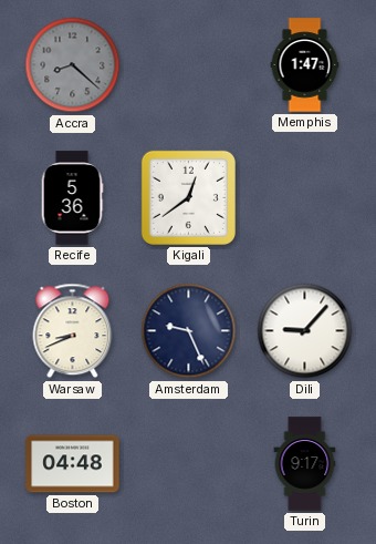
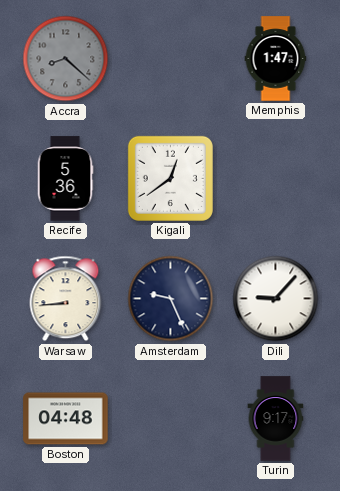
Warsaw: 8:41 -> 8:44
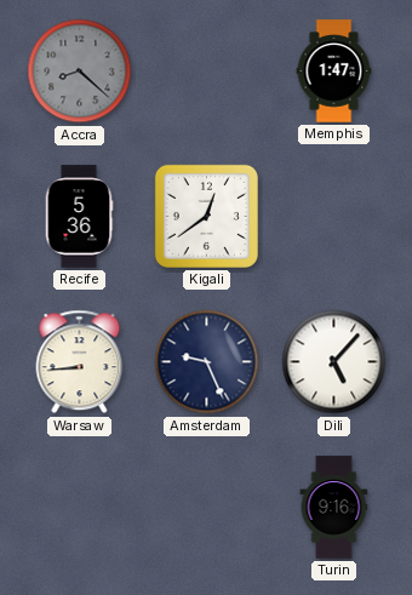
Dili: 9:07 -> 5:07
Boston: 04:48 -> none
Turin: 9:17 -> 9:16
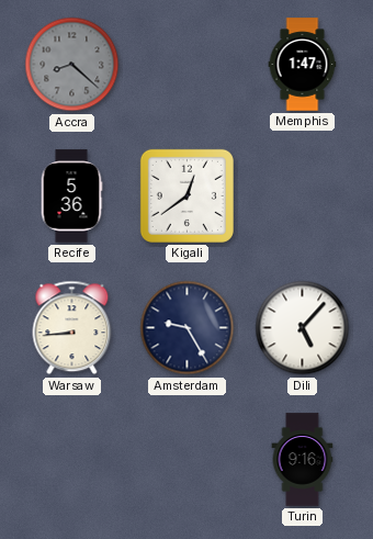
Amsterdam: 9:26 -> 9:25
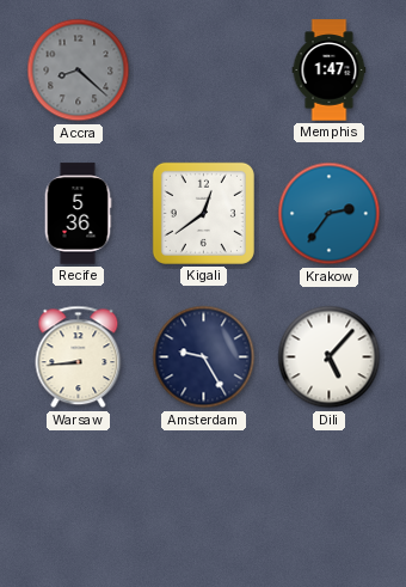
Krakow: none -> 2:36
Turin: 9:16 -> none
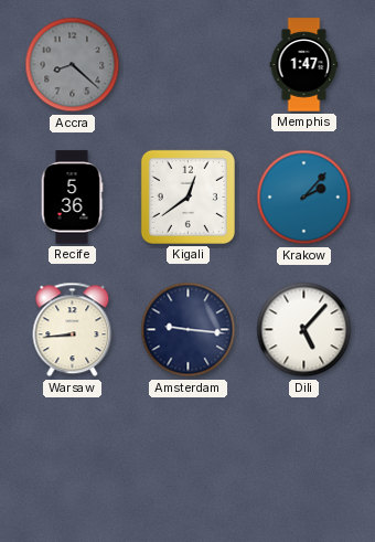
Krakow: 2:36 -> 2:07
Amsterdam: 9:25 -> 9:16
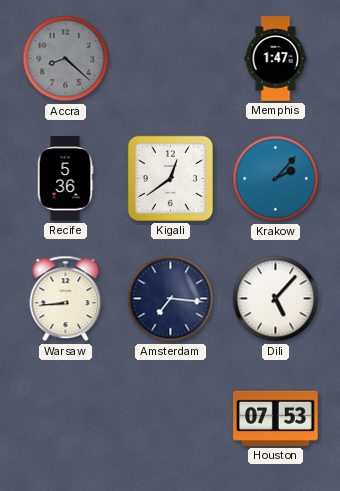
Amsterdam: 9:16 -> 7:16
Houston: none -> 07:53
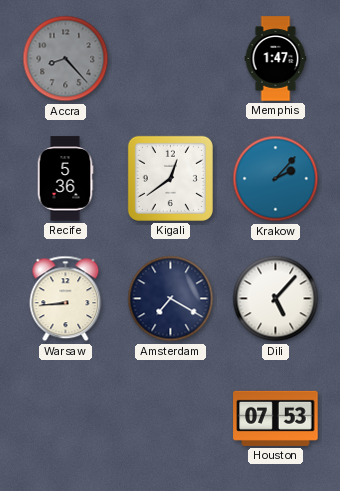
Accra: 8:22 -> 8:23
Amsterdam: 7:16 -> 7:20
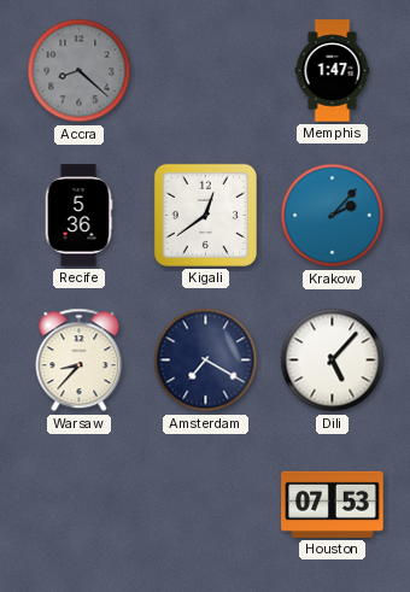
Accra: 8:23 -> 8:22
Warsaw: 8:44 -> 8:37
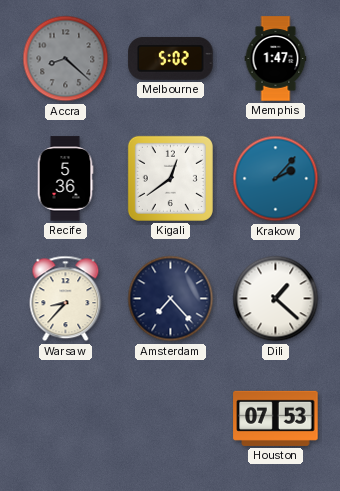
Melbourne: none -> 5:02
Amsterdam: 7:20 -> 7:23
Dili: 5:07 -> 1:22
